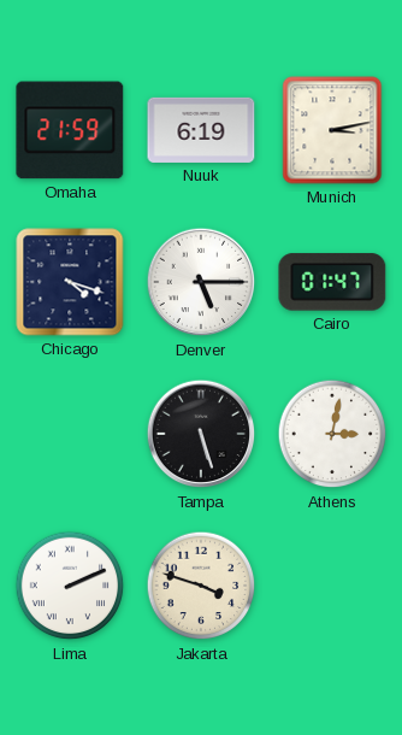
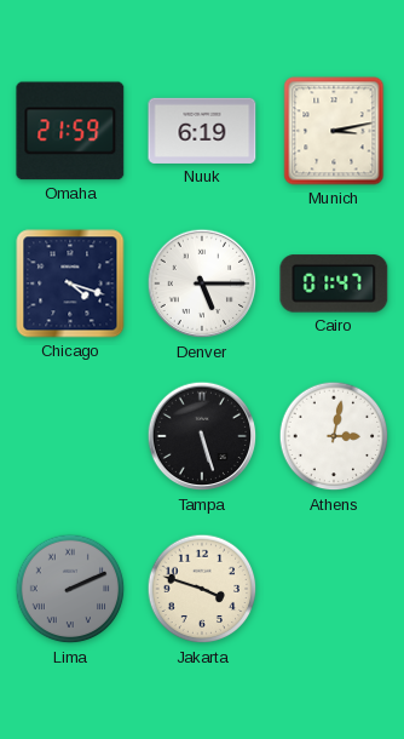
Lima dial: white -> grey
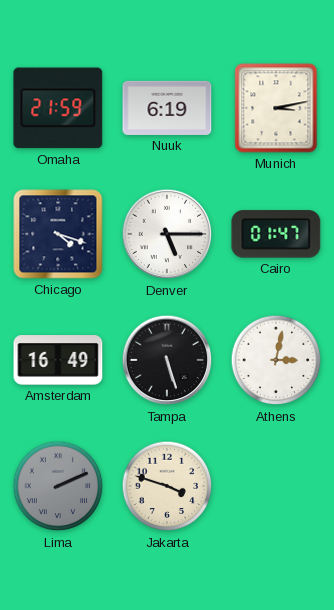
Amsterdam: none -> 16:49
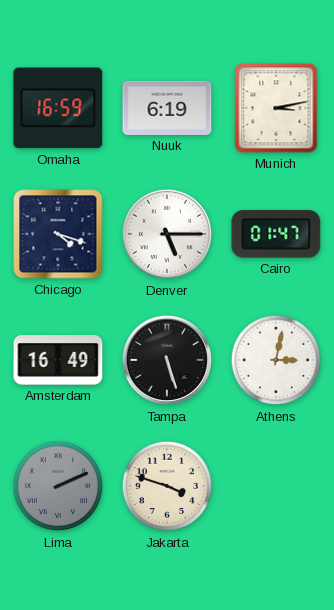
Omaha: 21:59 -> 16:59
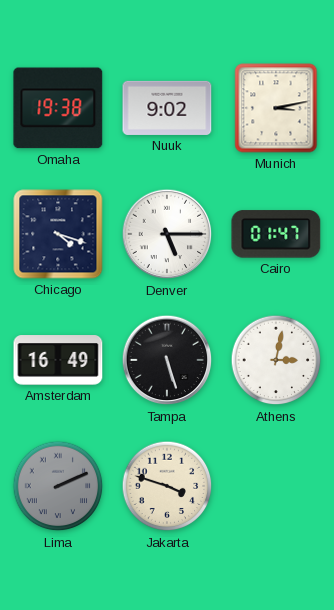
Omaha: 16:59 -> 19:38
Nuuk: 6:19 -> 9:02
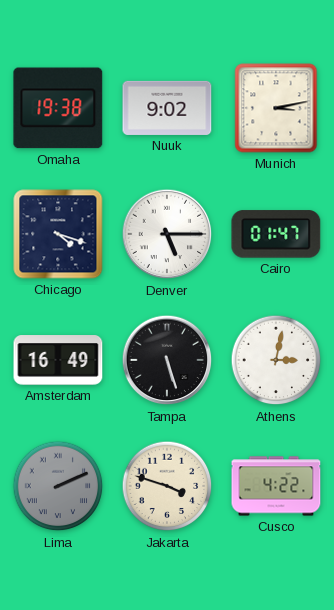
Cusco: none -> 4:22
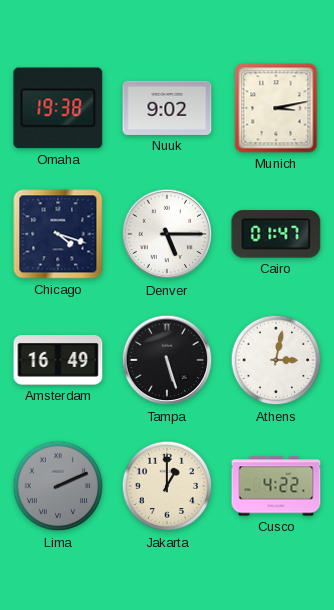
Jakarta: 3:48 -> 1:00
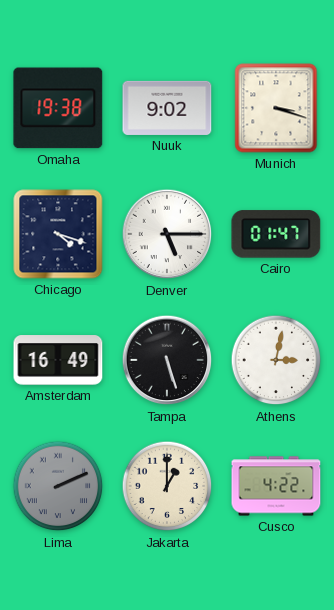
Munich: 3:13 -> 3:18
